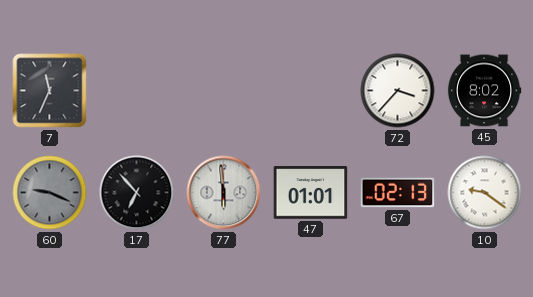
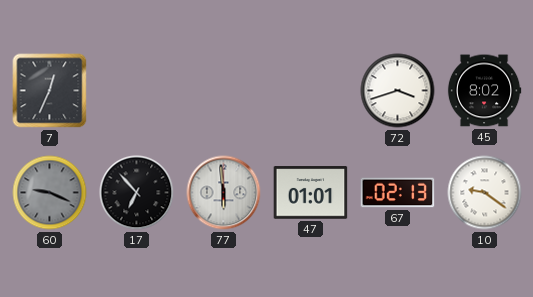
7: 11:34 -> 12:34
72: 3:37 -> 3:42
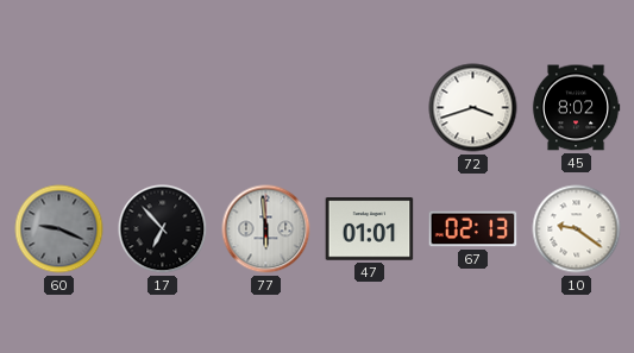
7: 12:34 -> none
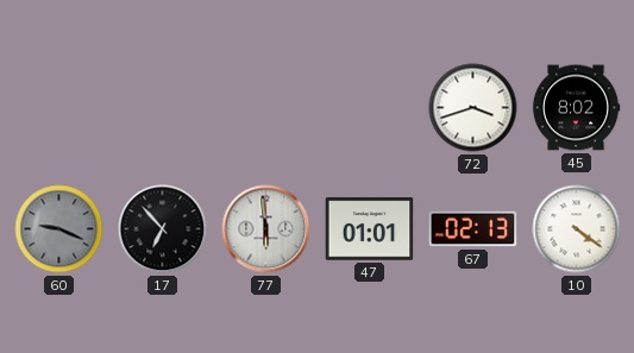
10: 9:21 -> 4:21
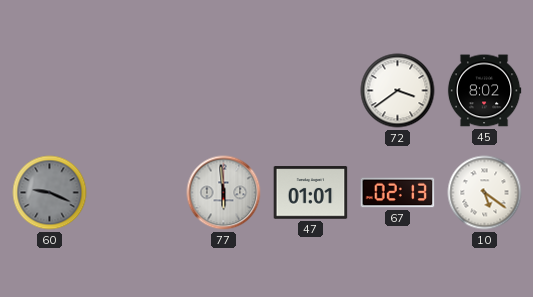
72: 3:42 -> 3:39
17: 6:53 -> none
10: 4:21 -> 5:21
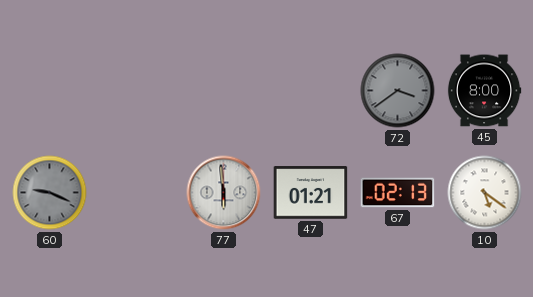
72 dial: white -> grey
45: 8:02 -> 8:00
47: 01:01 -> 01:21
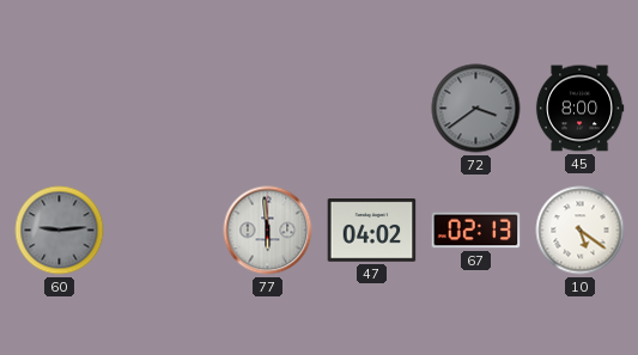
60: 9:19 -> 9:14
47: 01:21 -> 04:02
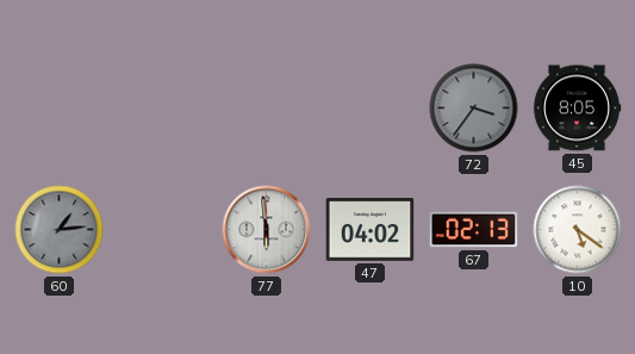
72: 3:39 -> 3:36
45: 8:00 -> 8:05
60: 9:14 -> 1:14
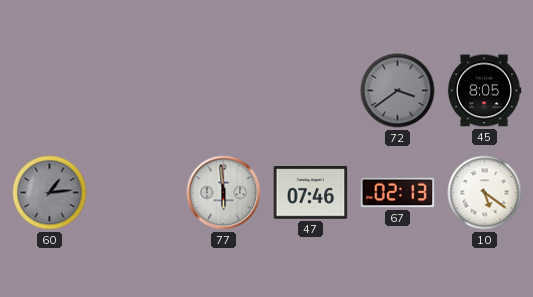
72: 3:36 -> 3:39
47: 04:02 -> 07:46
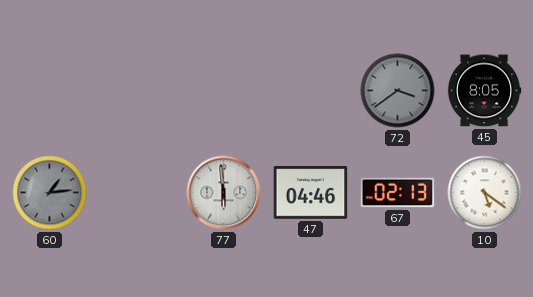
47: 07:46 -> 04:46
